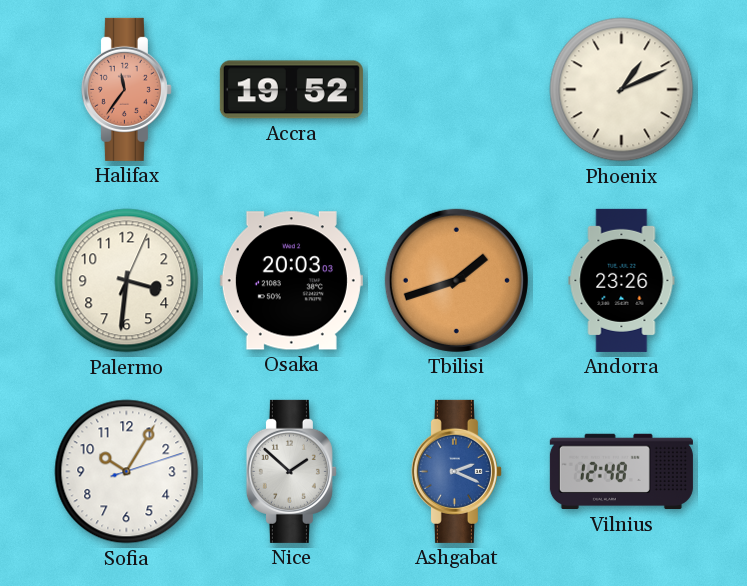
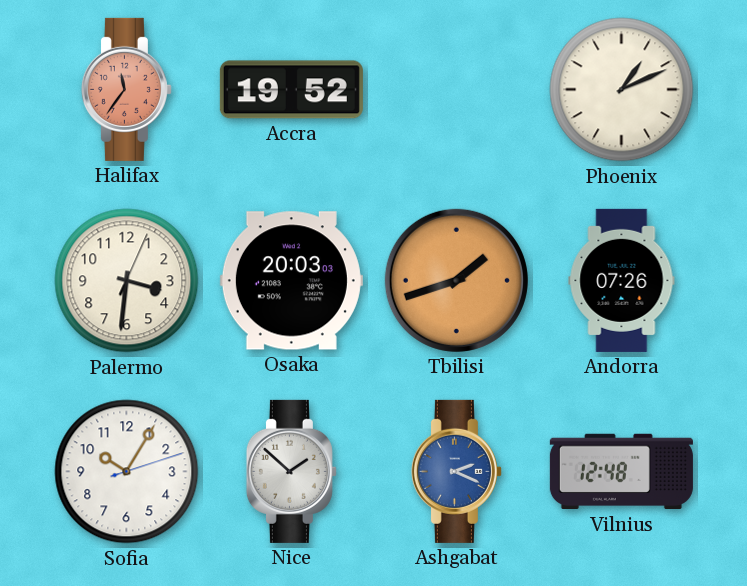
Andorra: 23:26 -> 07:26
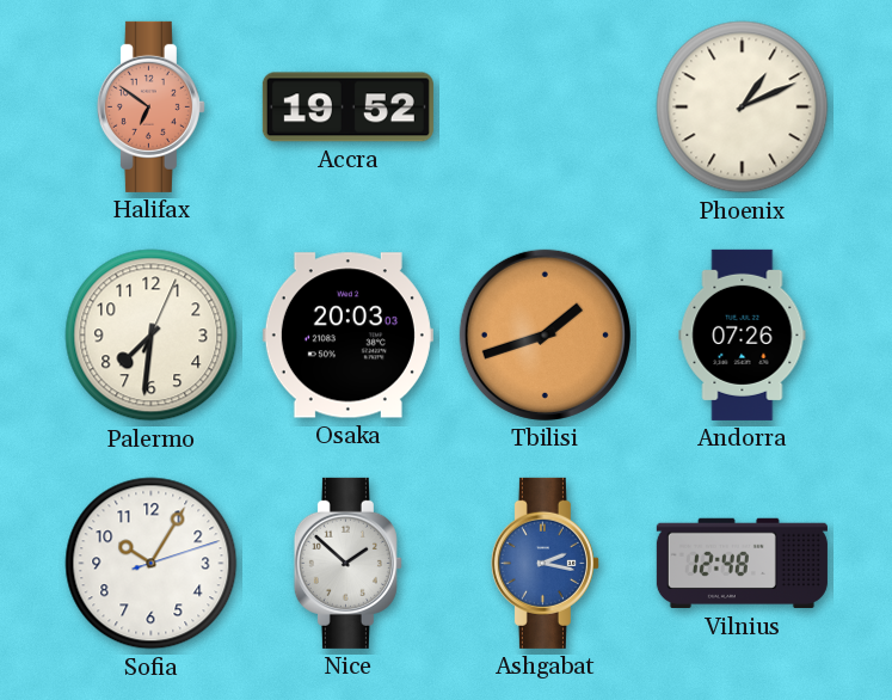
Halifax: 11:36 -> 6:51
Palermo: 3:31 -> 7:31
Ashgabat: 2:19 -> 2:17
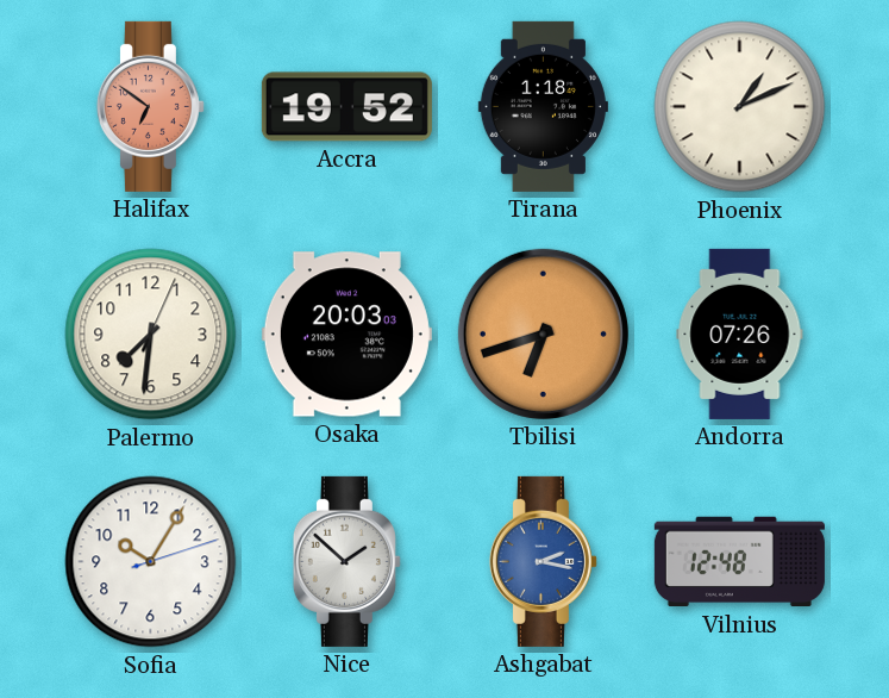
Tirana: none -> 1:18
Tbilisi: 1:42 -> 6:42
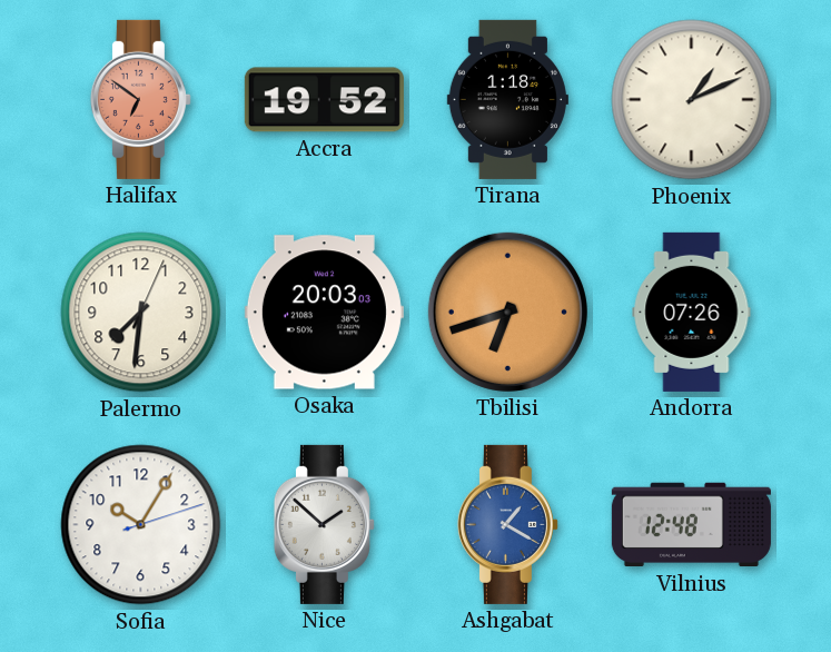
Ashgabat: 2:17 -> 1:20
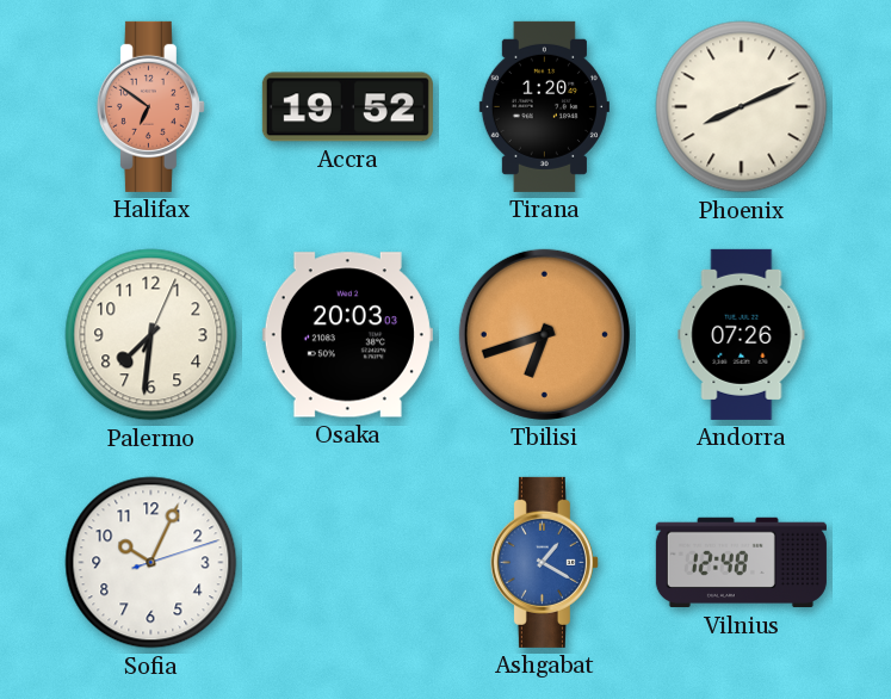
Tirana: 1:18 -> 1:20
Phoenix: 1:11 -> 8:11
Sofia: 10:05 -> 10:04
Nice: 1:52 -> none
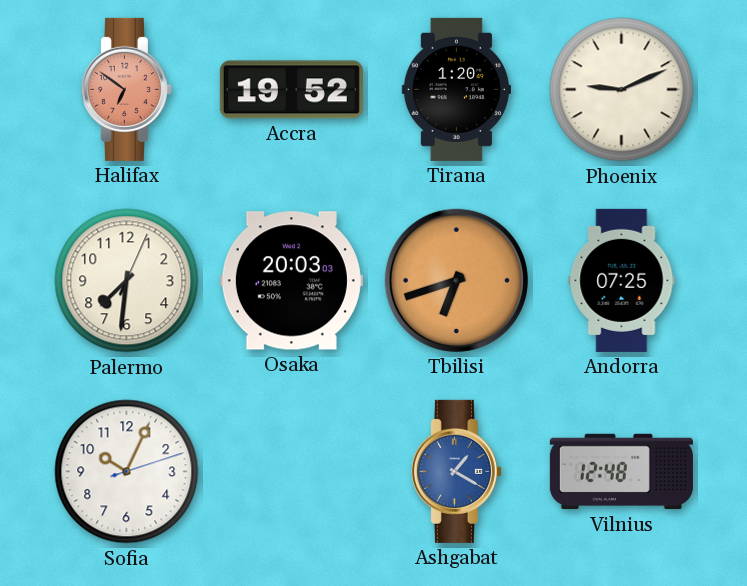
Phoenix: 8:11 -> 9:11
Andorra: 07:26 -> 07:25
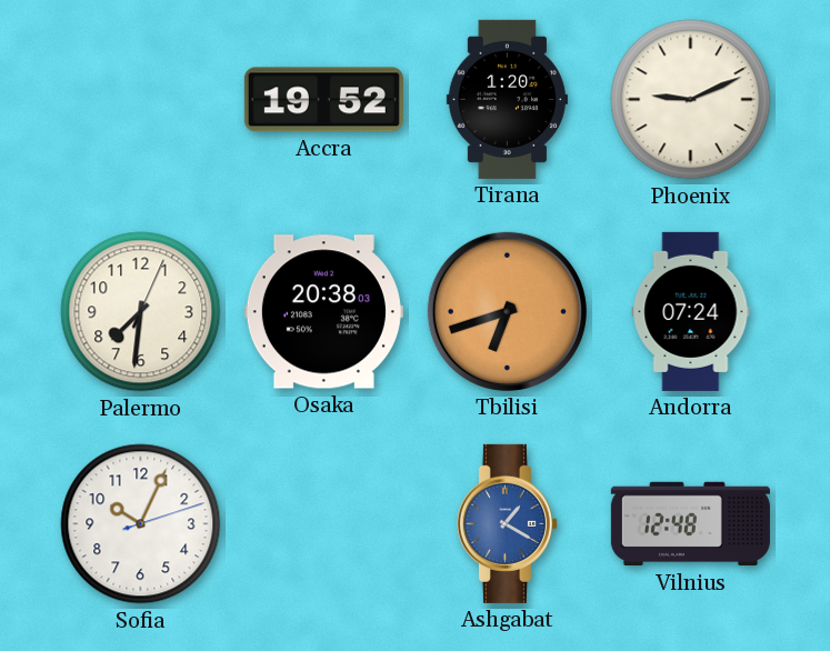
Halifax: 6:51 -> none
Osaka: 20:03 -> 20:38
Andorra: 07:25 -> 07:24
